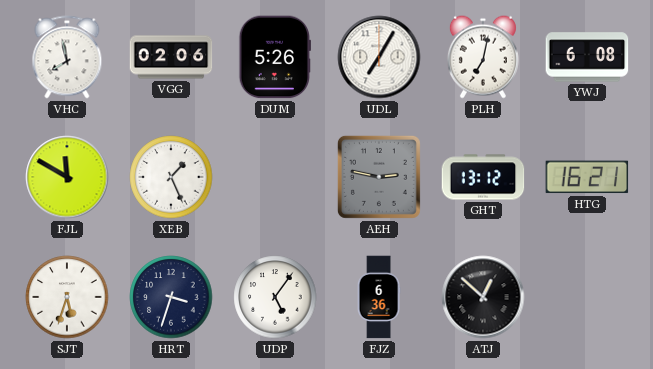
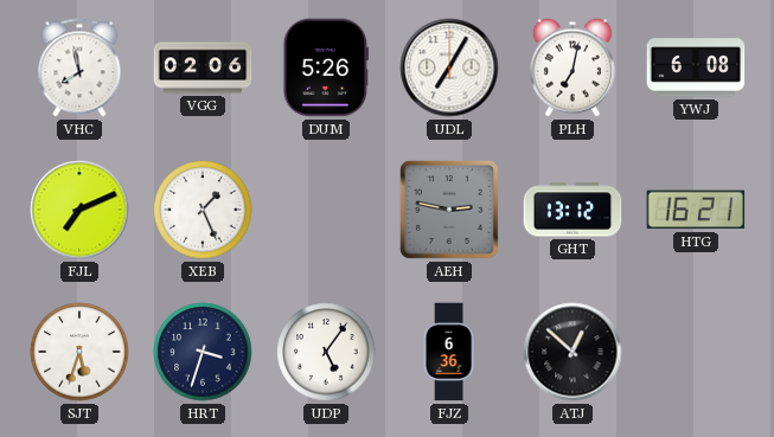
FJL: 11:50 -> 7:11
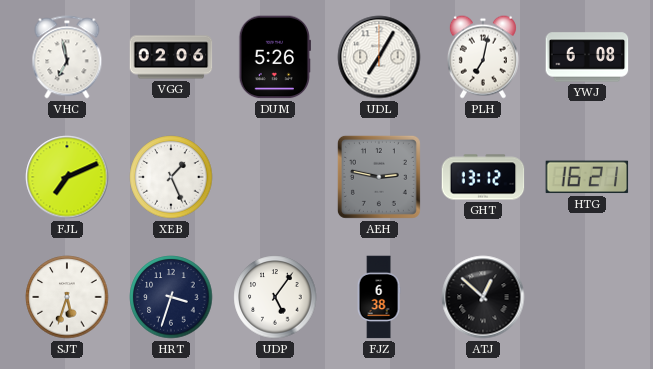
VHC: 7:58 -> 6:58
FJZ: 6:36 -> 6:38
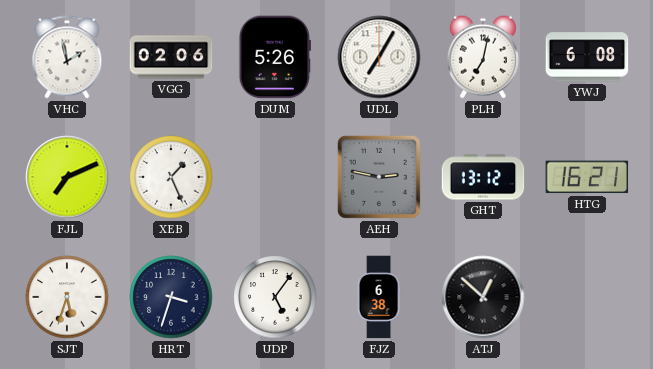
VHC: 6:58 -> 1:58
